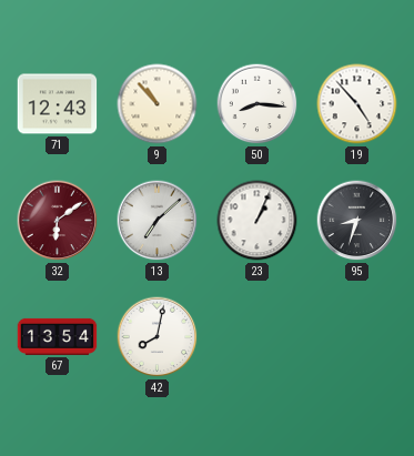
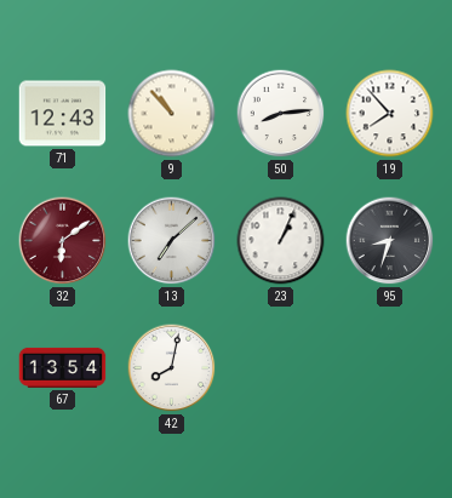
50: 8:16 -> 8:14
19: 4:53 -> 7:53
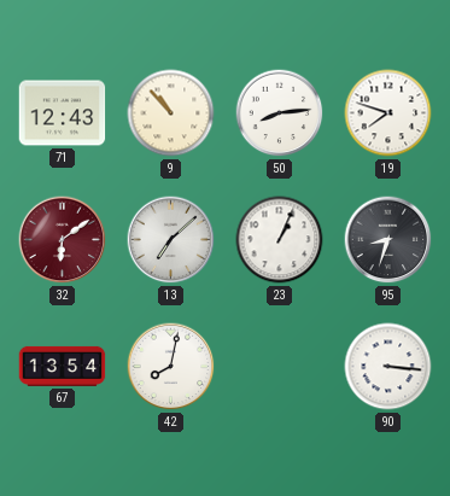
19: 7:53 -> 7:48
90: none -> 3:16
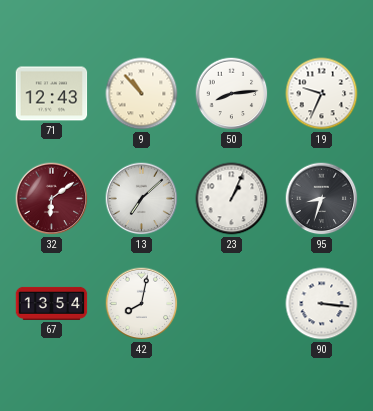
19: 7:48 -> 9:34
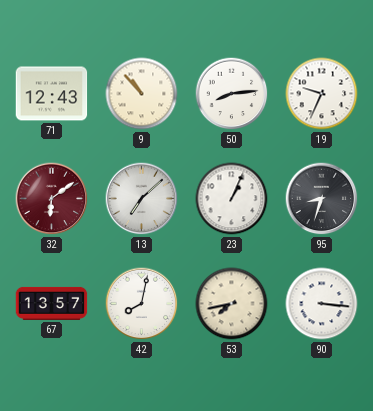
67: 13:54 -> 13:57
53: none -> 7:43
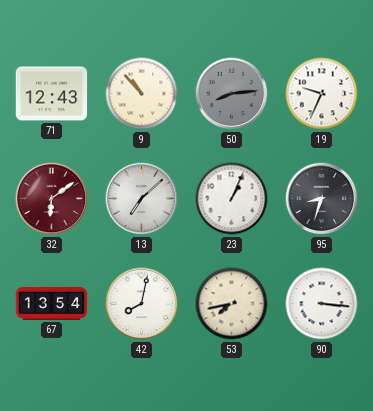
50 dial: white -> grey
67: 13:57 -> 13:54
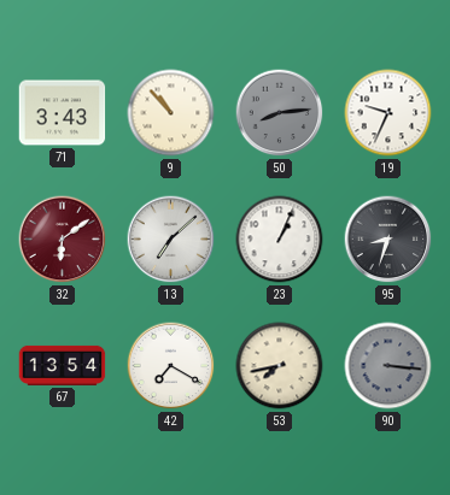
71: 12:43 -> 3:43
42: 8:02 -> 7:20
90 dial: white -> grey
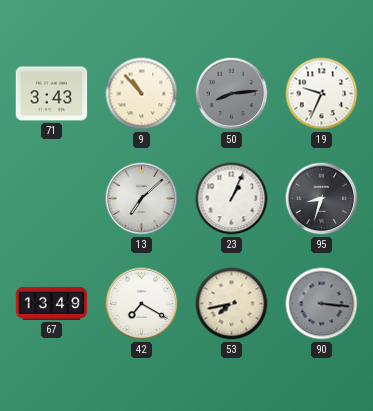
32: 6:09 -> none
67: 13:54 -> 13:49
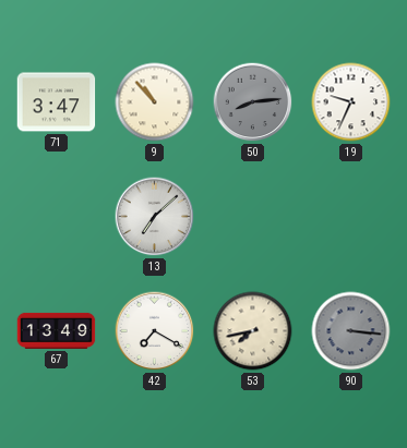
71: 3:43 -> 3:47
23: 1:04 -> none
95: 8:33 -> none
